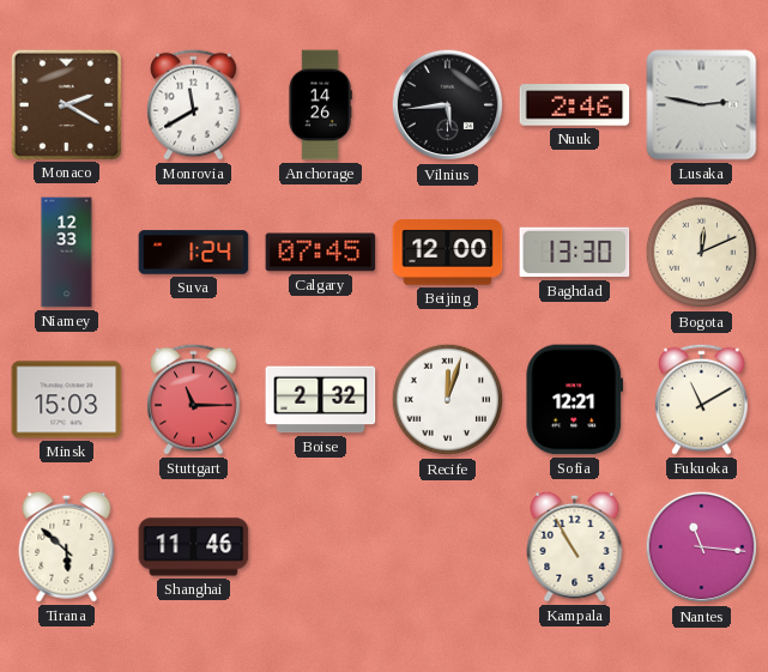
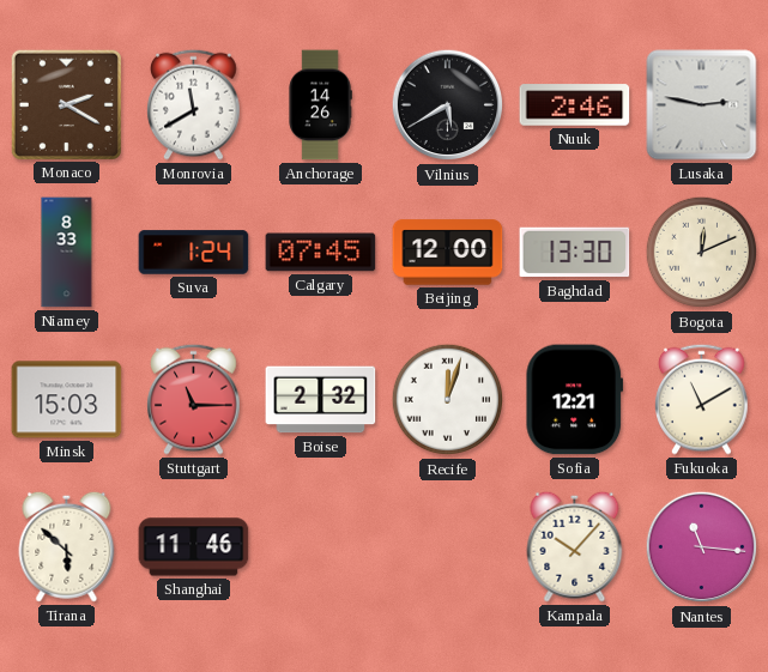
Vilnius: 5:44 -> 5:40
Niamey: 12:33 -> 8:33
Kampala: 10:55 -> 10:07
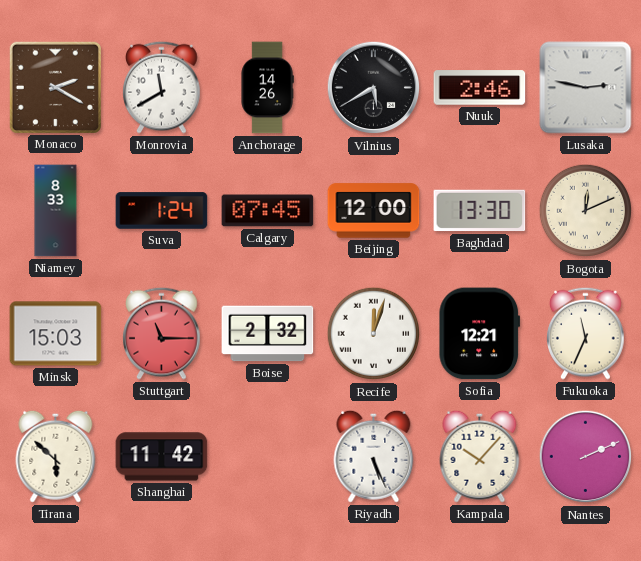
Fukuoka: 11:10 -> 11:34
Shanghai: 11:46 -> 11:42
Riyadh: none -> 5:26
Nantes: 11:16 -> 2:11
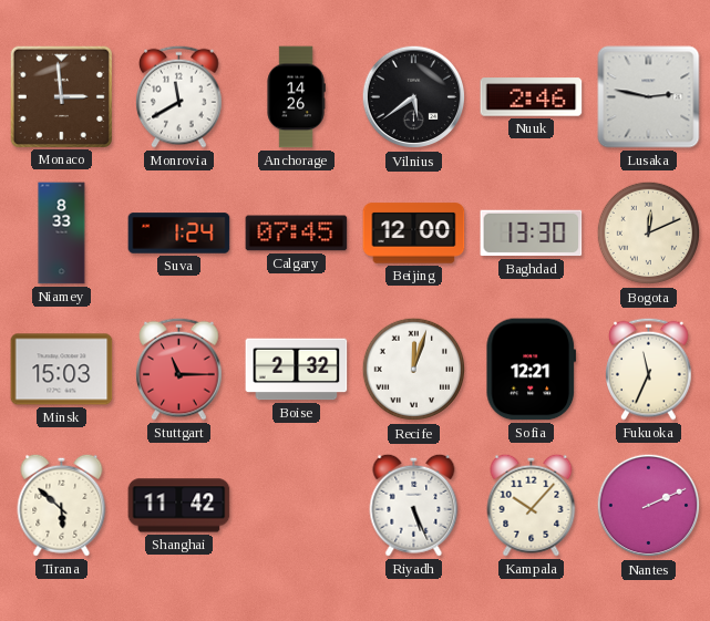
Monaco: 2:20 -> 2:59
Vilnius: 5:40 -> 5:39
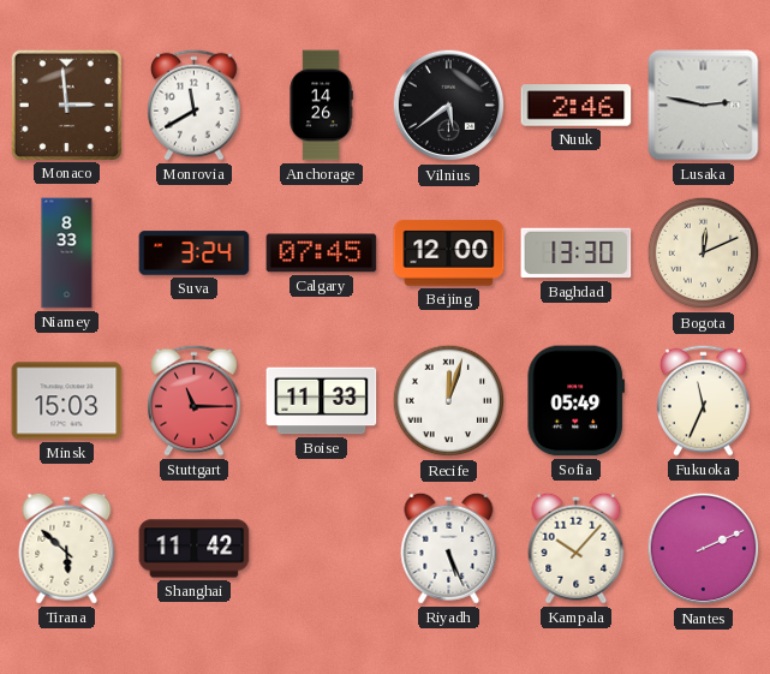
Suva: 1:24 -> 3:24
Boise: 2:32 -> 11:33
Sofia: 12:21 -> 05:49
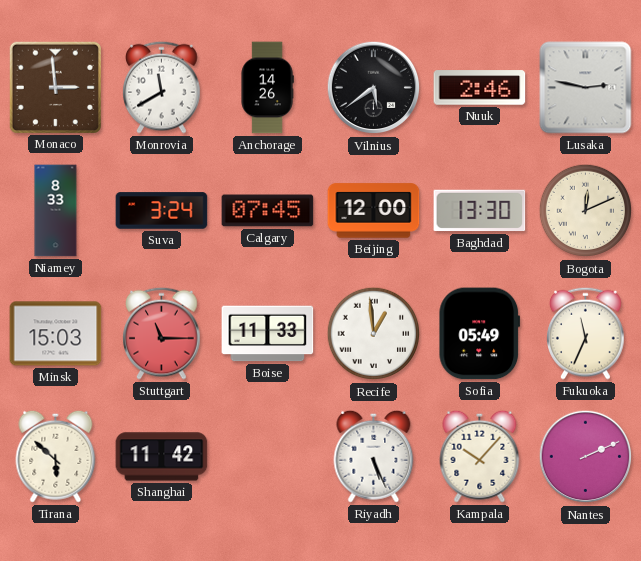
Recife: 12:03 -> 12:59
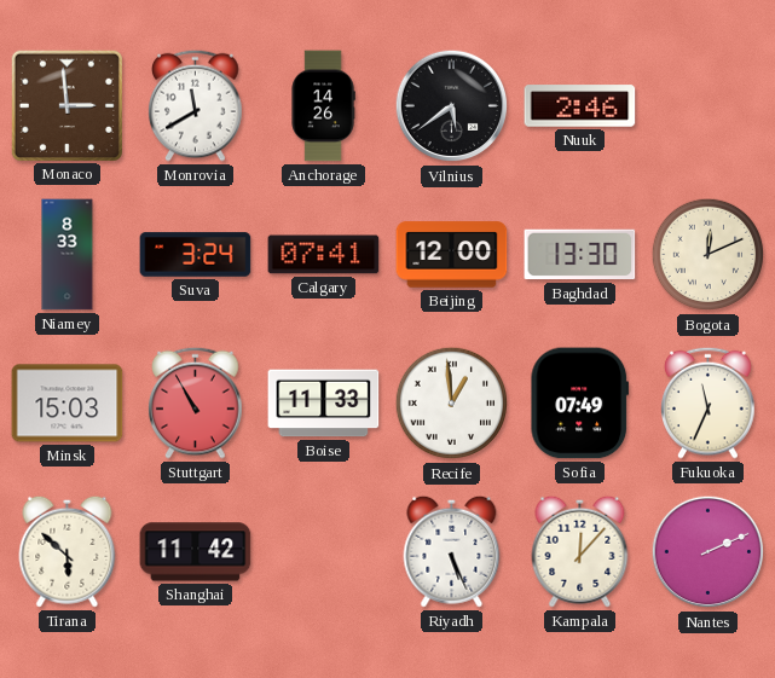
Lusaka: 2:47 -> none
Calgary: 07:45 -> 07:41
Stuttgart: 11:15 -> 10:55
Sofia: 05:49 -> 07:49
Kampala: 10:07 -> 12:07
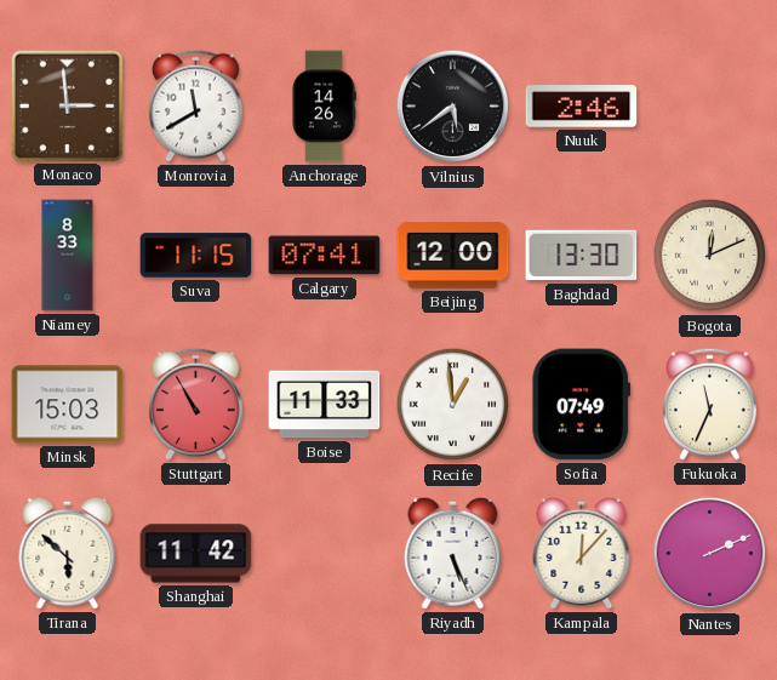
Suva: 3:24 -> 11:15
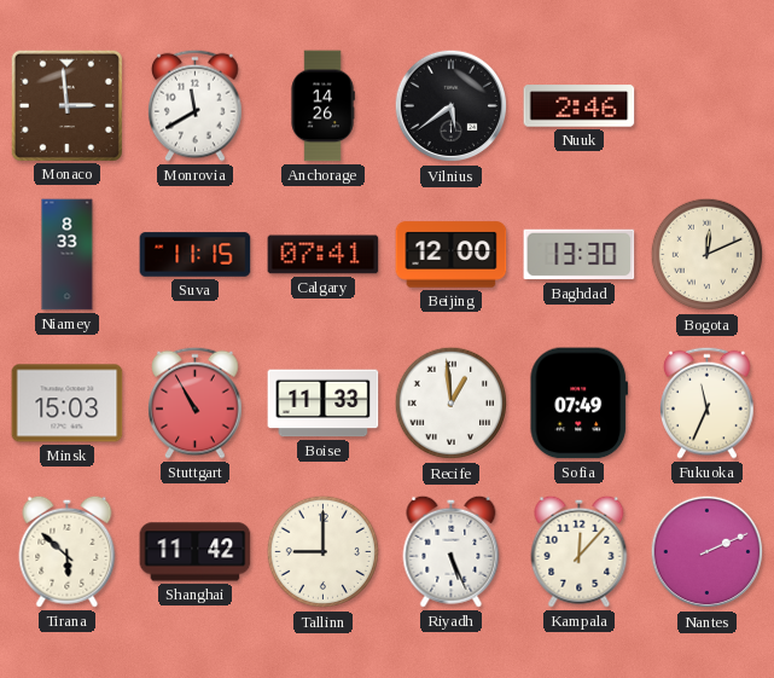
Tallinn: none -> 9:00
